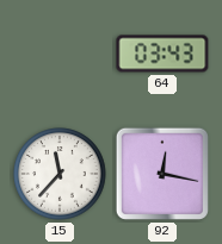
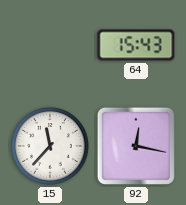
64: 03:43 -> 15:43
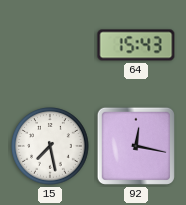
15: 11:37 -> 7:28
